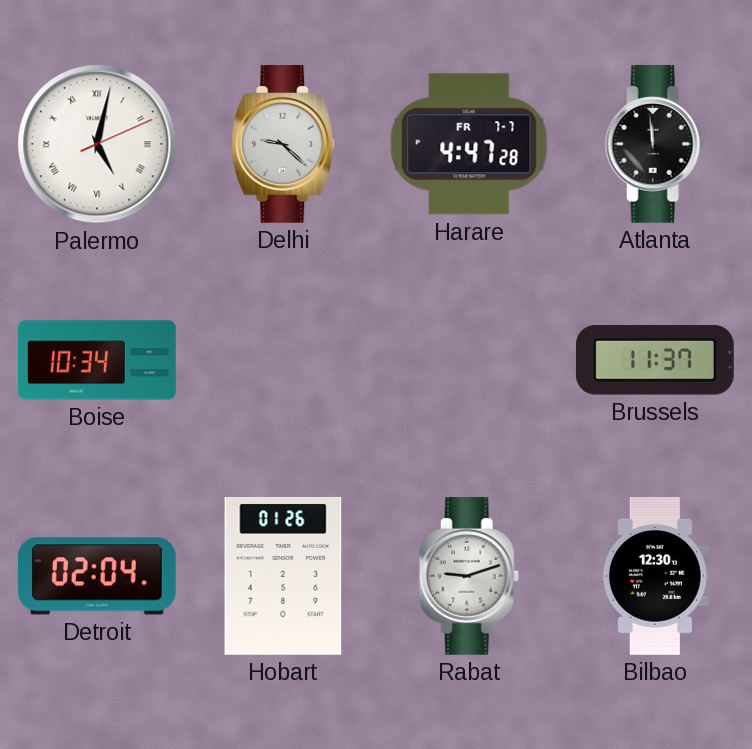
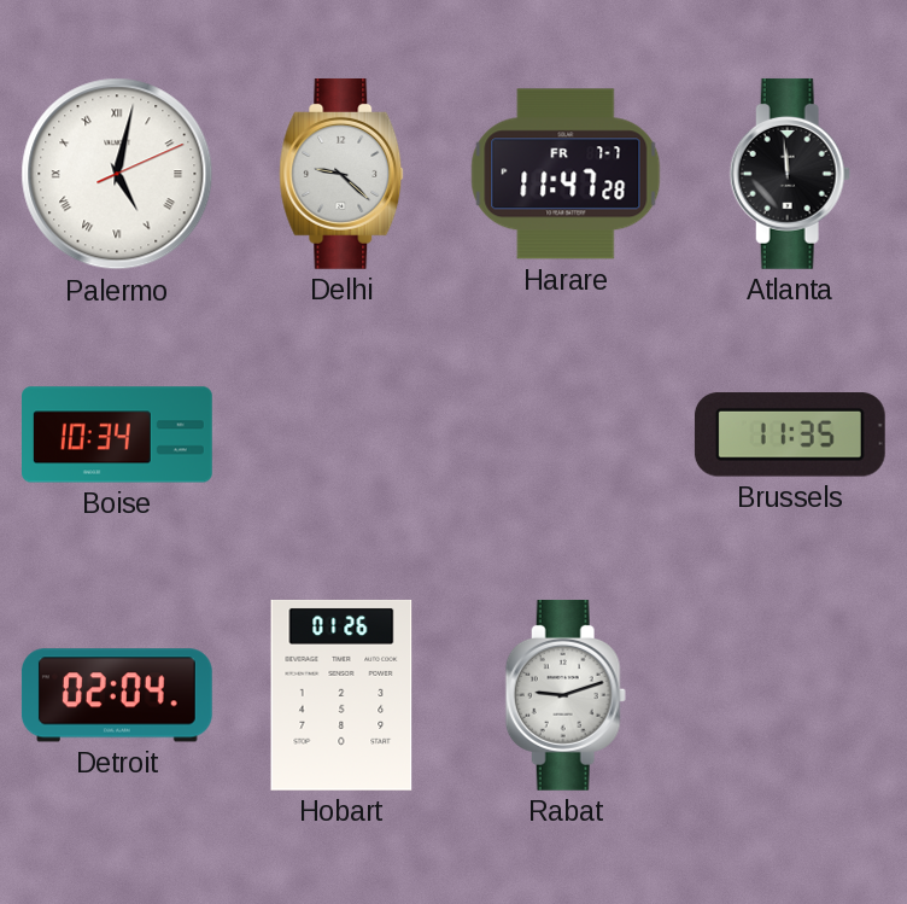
Harare: 4:47 -> 11:47
Brussels: 11:37 -> 11:35
Bilbao: 12:30 -> none
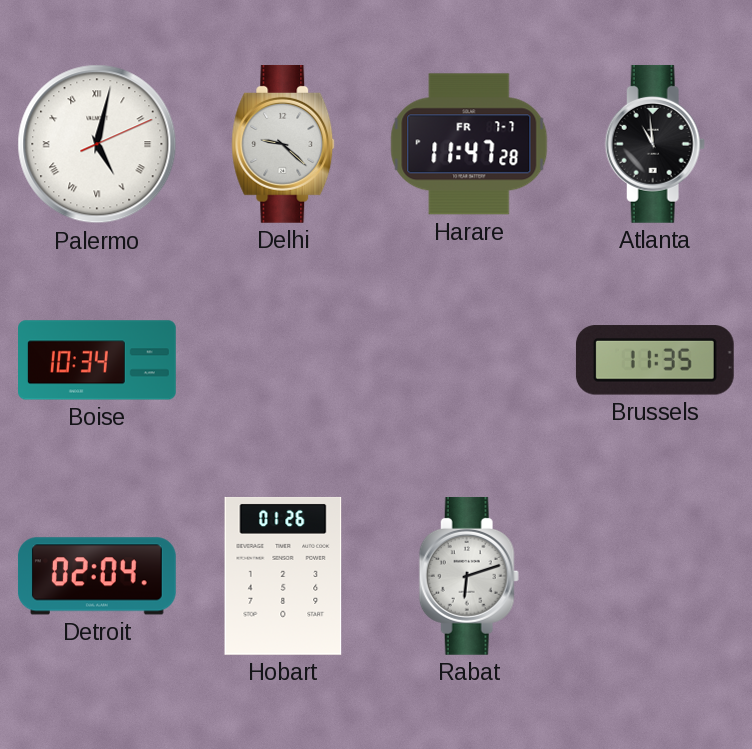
Atlanta: 11:59 -> 10:59
Rabat: 9:12 -> 6:12
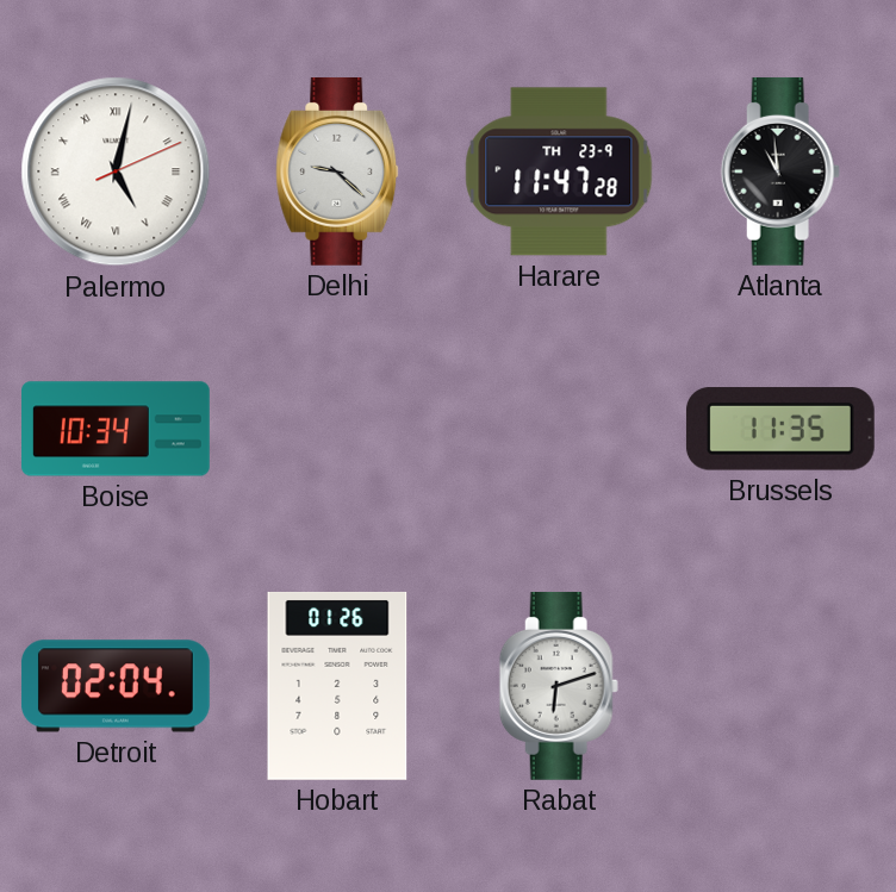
Harare date: FR 7-7 -> TH 23-9
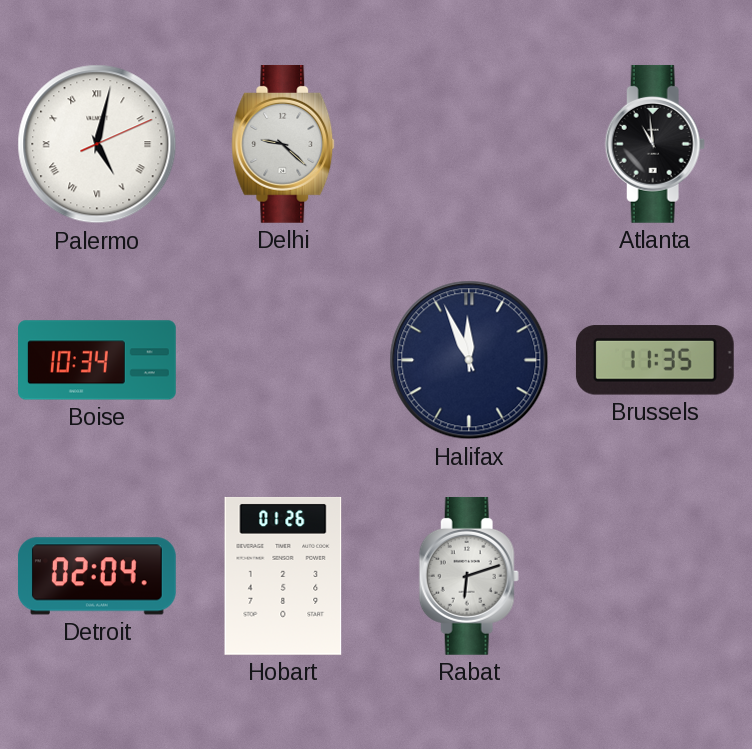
Harare: 11:47 -> none
Halifax: none -> 11:56
